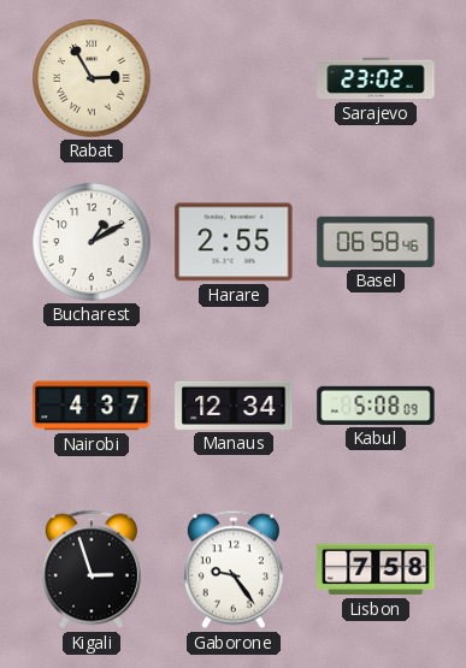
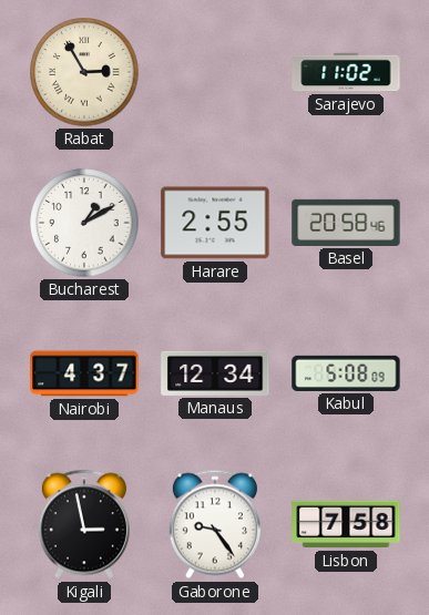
Sarajevo: 23:02 -> 11:02
Basel: 06:58 -> 20:58
Kigali: 2:57 -> 2:58
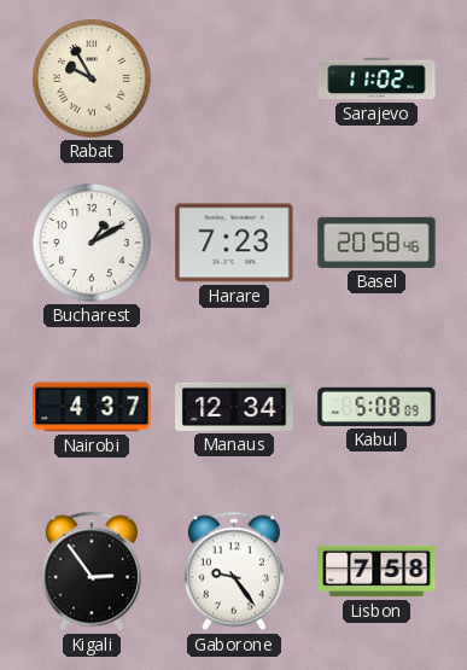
Rabat: 2:55 -> 9:55
Harare: 2:55 -> 7:23
Kigali: 2:58 -> 2:54
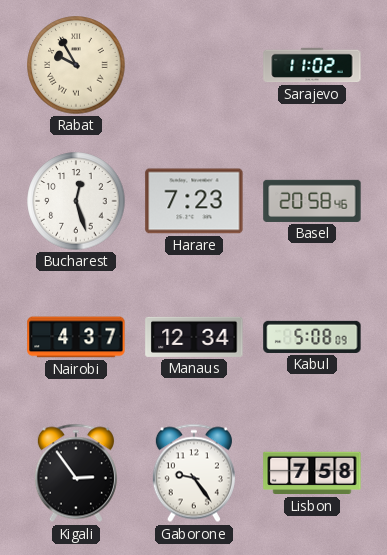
Bucharest: 1:10 -> 12:27
